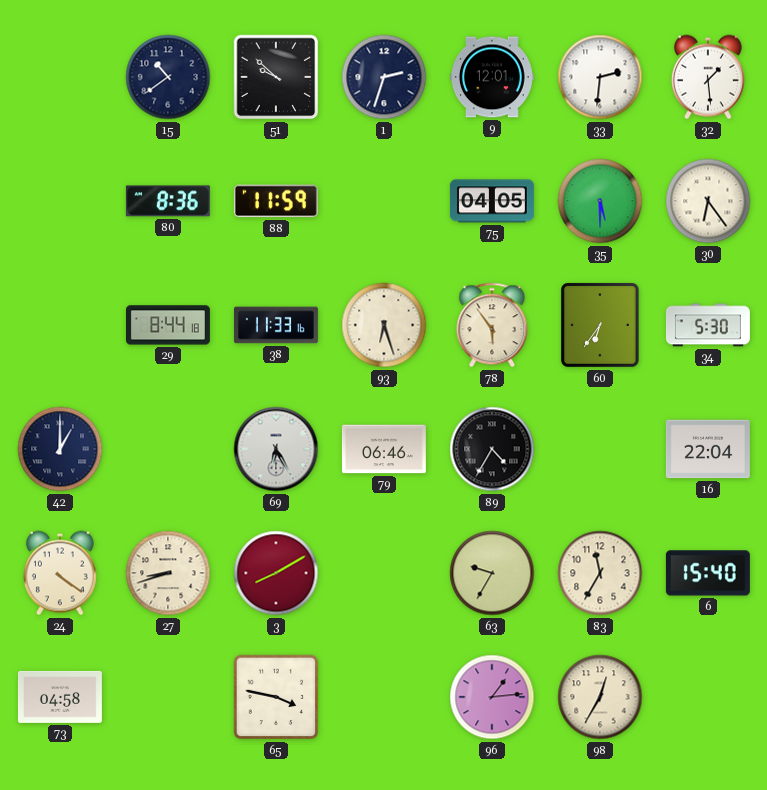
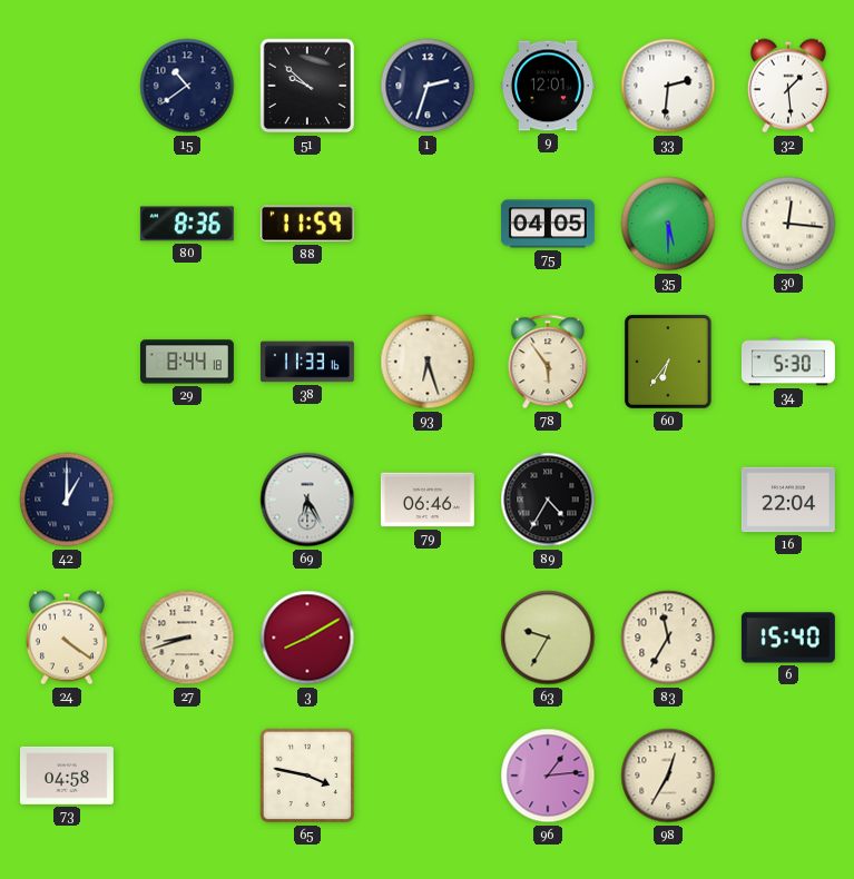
30: 6:24 -> 12:16
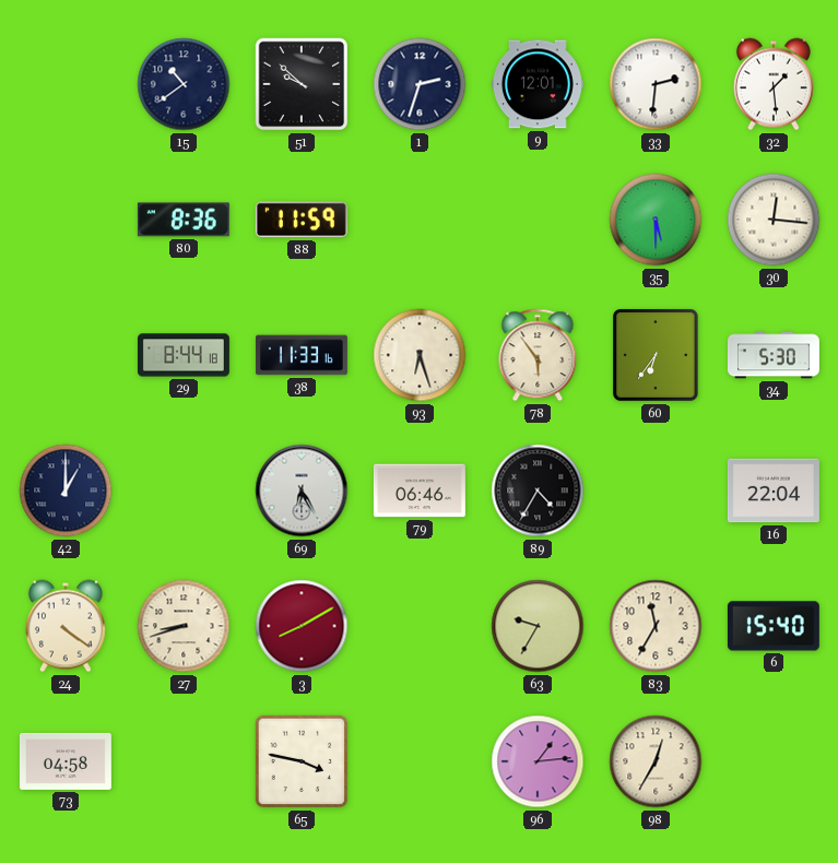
75: 04:05 -> none
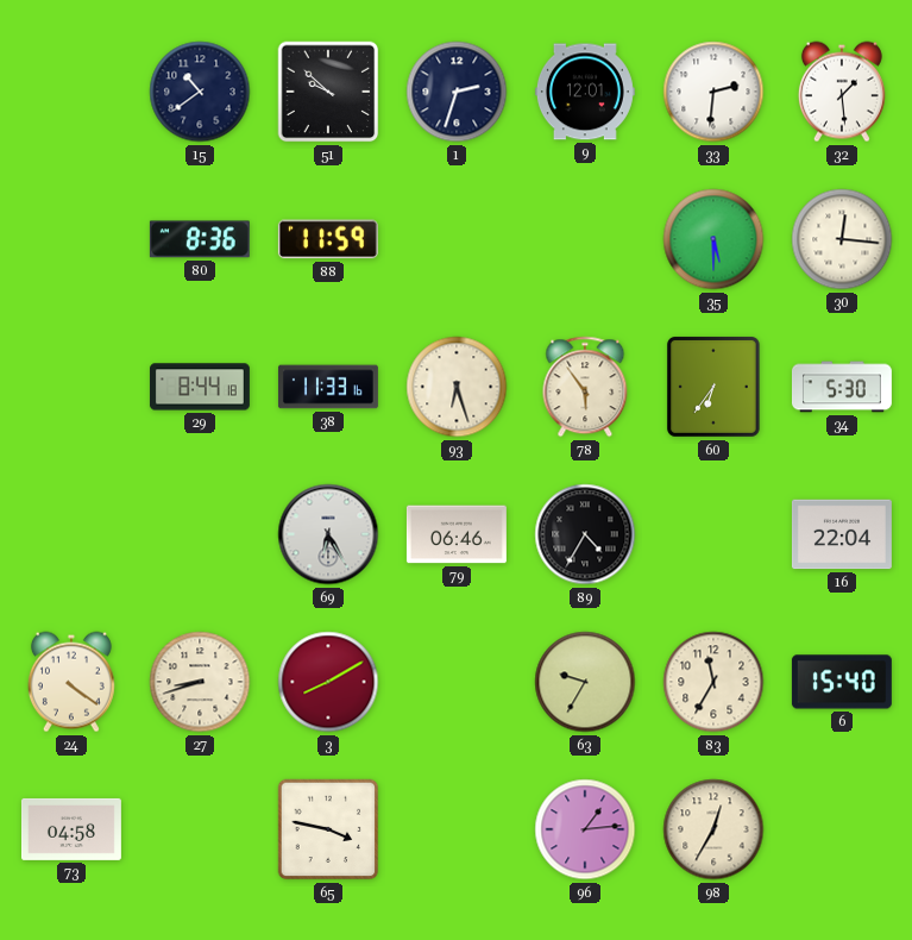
42: 1:00 -> none
